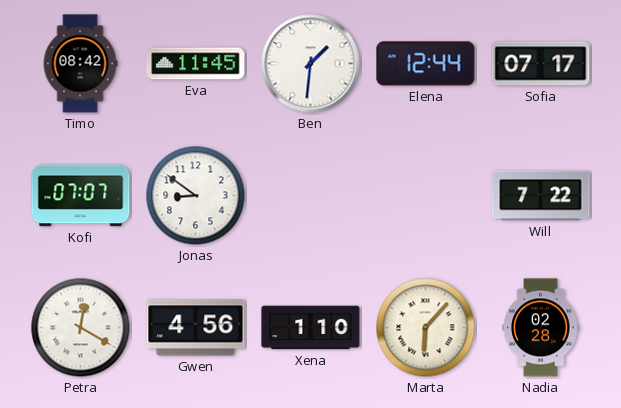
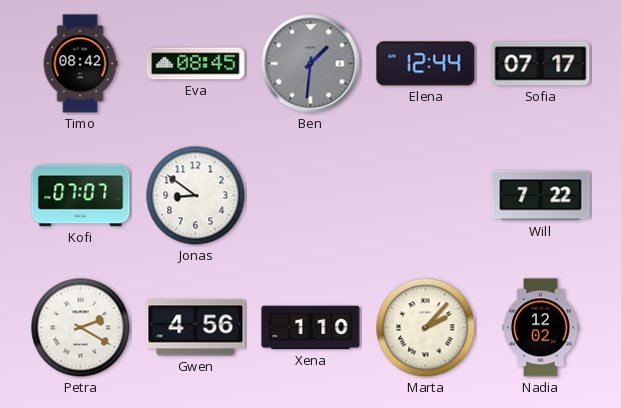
Eva: 11:45 -> 08:45
Ben dial: white -> grey
Petra: 12:20 -> 2:20
Marta: 6:07 -> 2:07
Nadia: 02:28 -> 12:02
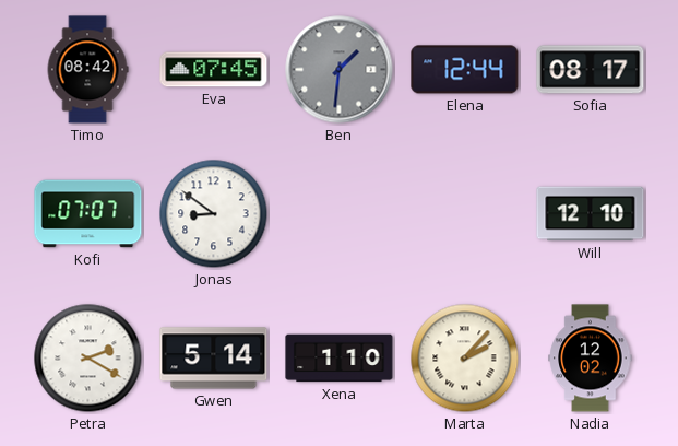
Eva: 08:45 -> 07:45
Sofia: 07:17 -> 08:17
Will: 7:22 -> 12:10
Gwen: 4:56 -> 5:14
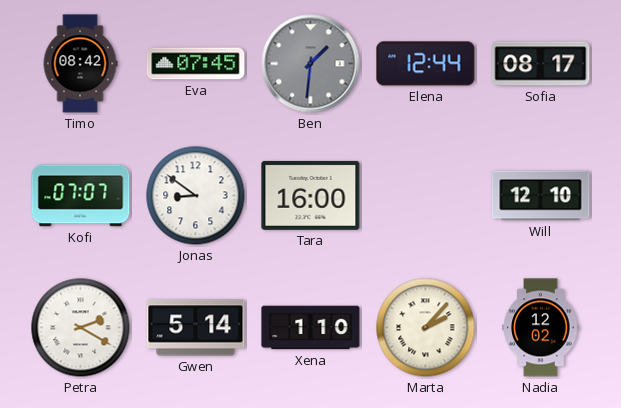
Tara: none -> 16:00
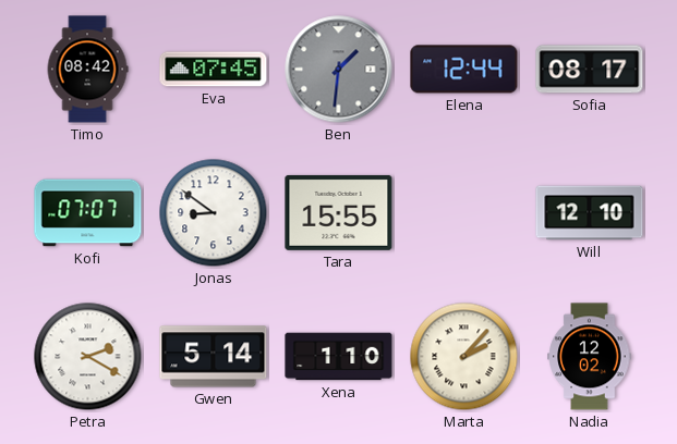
Tara: 16:00 -> 15:55
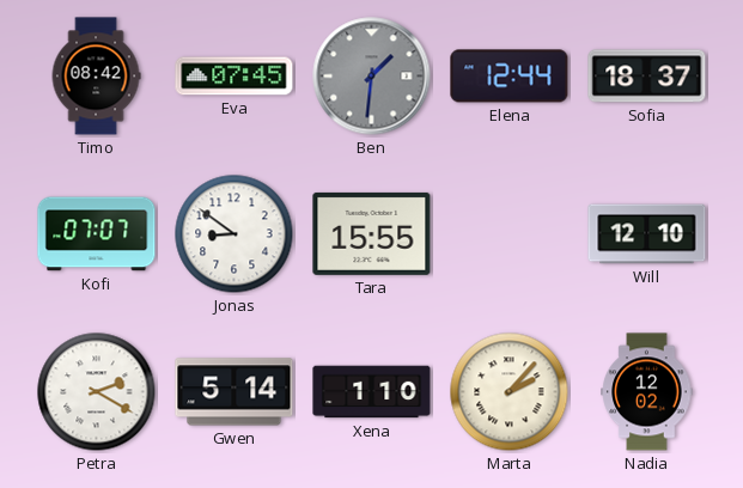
Sofia: 08:17 -> 18:37
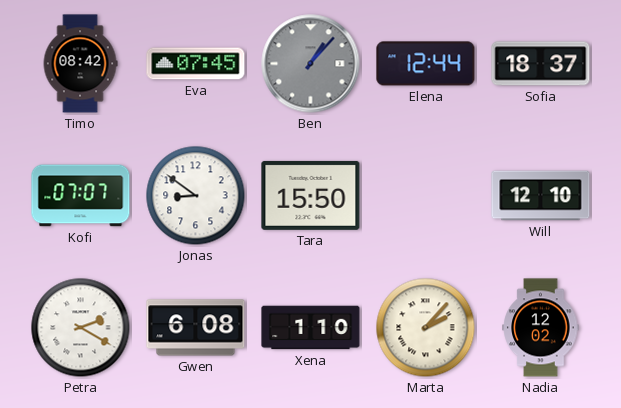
Ben: 1:31 -> 1:07
Tara: 15:55 -> 15:50
Gwen: 5:14 -> 6:08
